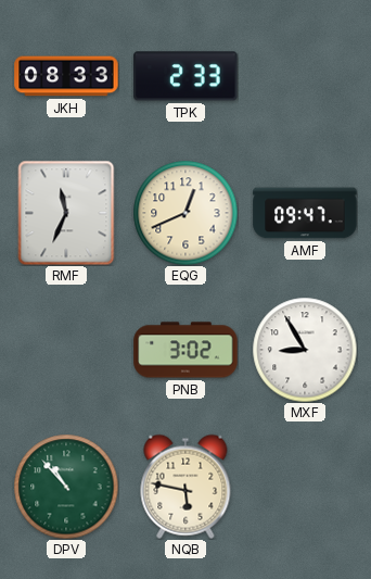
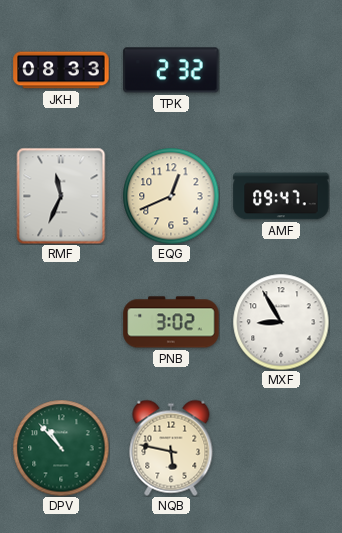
TPK: 2:33 -> 2:32
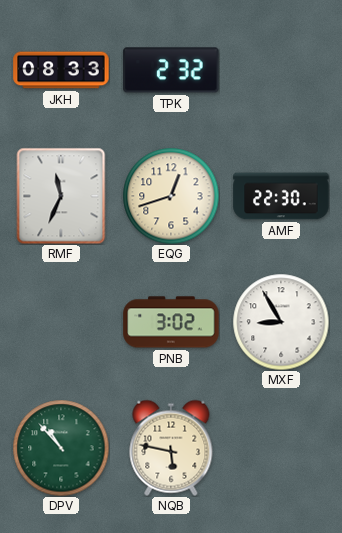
EQG: 12:41 -> 12:42
AMF: 09:47 -> 22:30
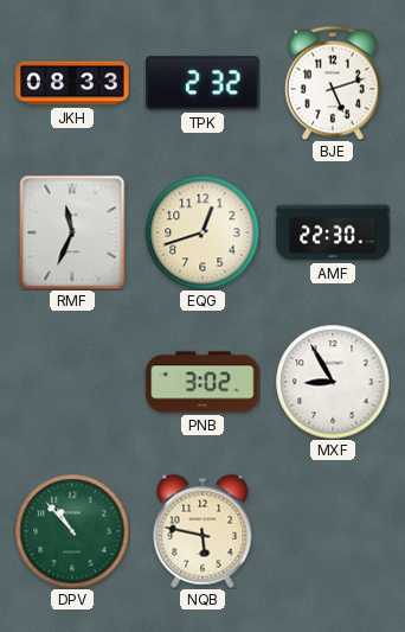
BJE: none -> 5:12
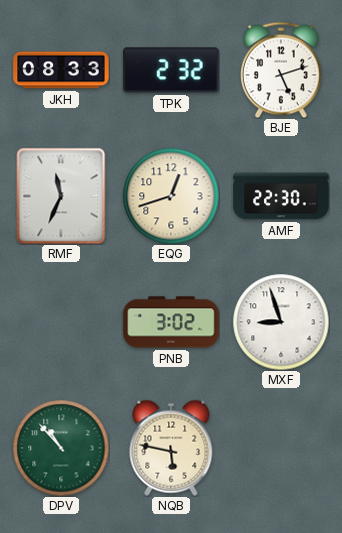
MXF: 8:55 -> 8:57
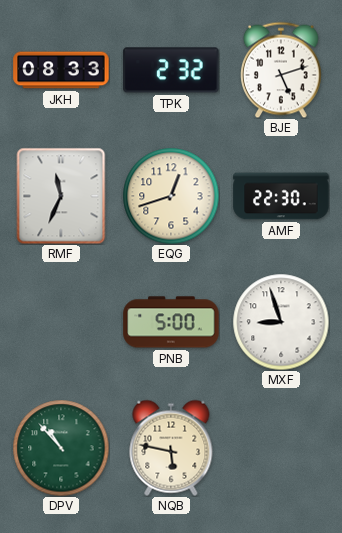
PNB: 3:02 -> 5:00
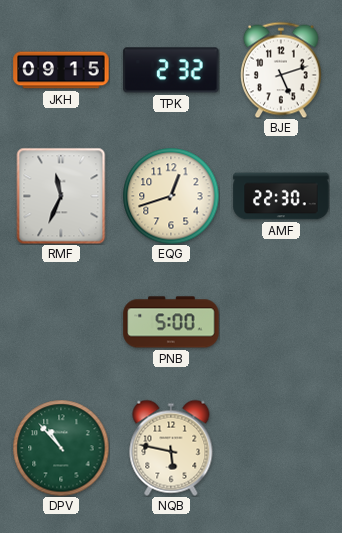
JKH: 08:33 -> 09:15
MXF: 8:57 -> none
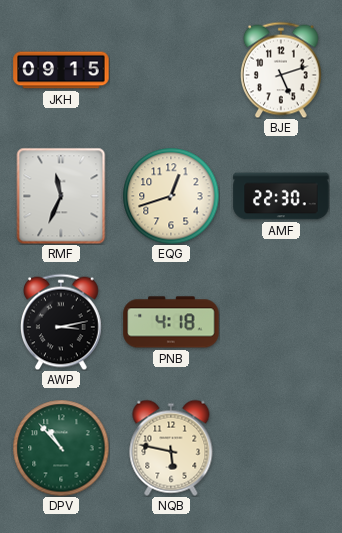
TPK: 2:32 -> none
AWP: none -> 3:13
PNB: 5:00 -> 4:18
